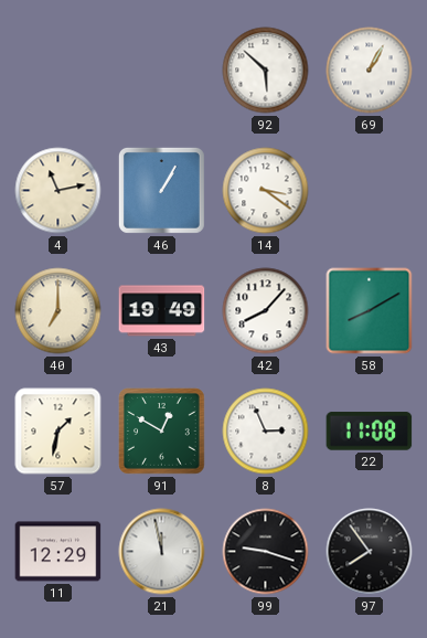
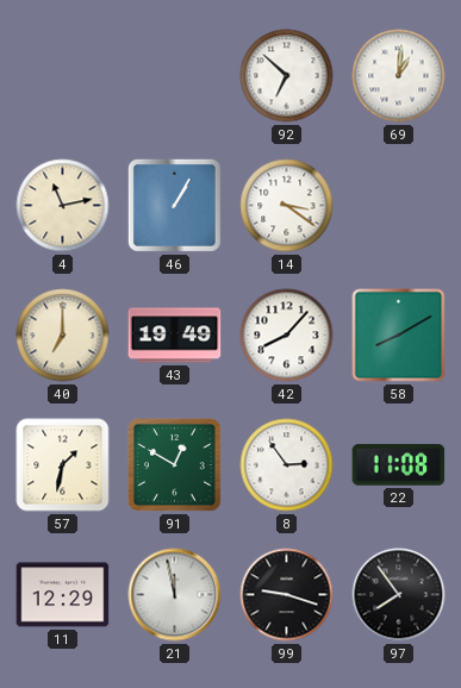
92: 5:52 -> 6:52
69: 1:05 -> 1:01
8: 2:56 -> 2:54
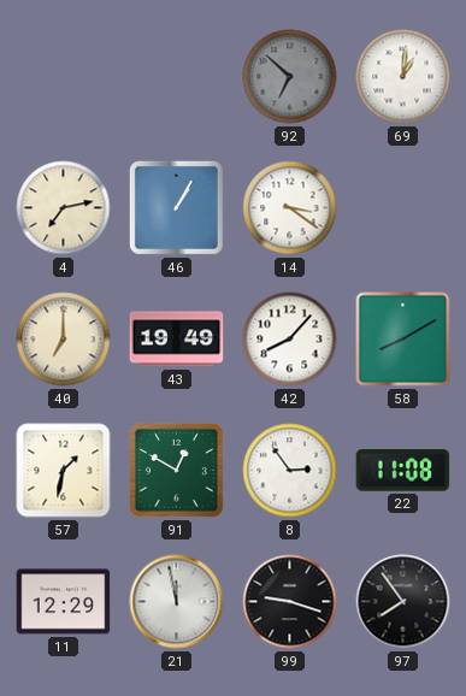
92 dial: white -> grey
4: 11:13 -> 7:13
